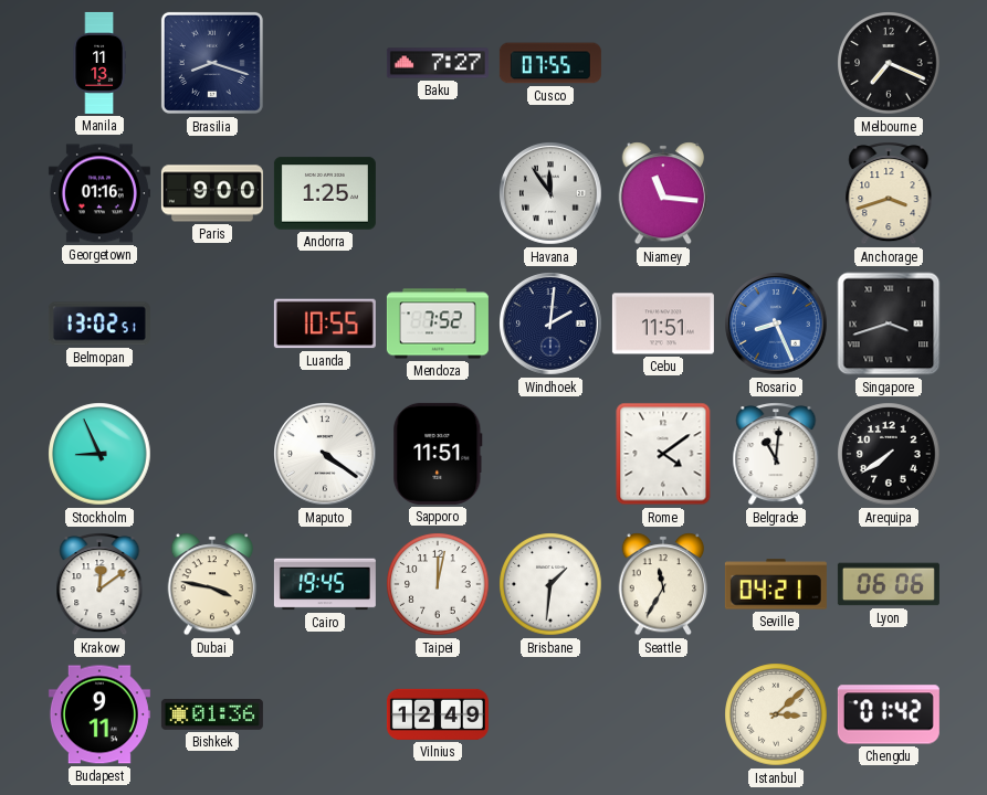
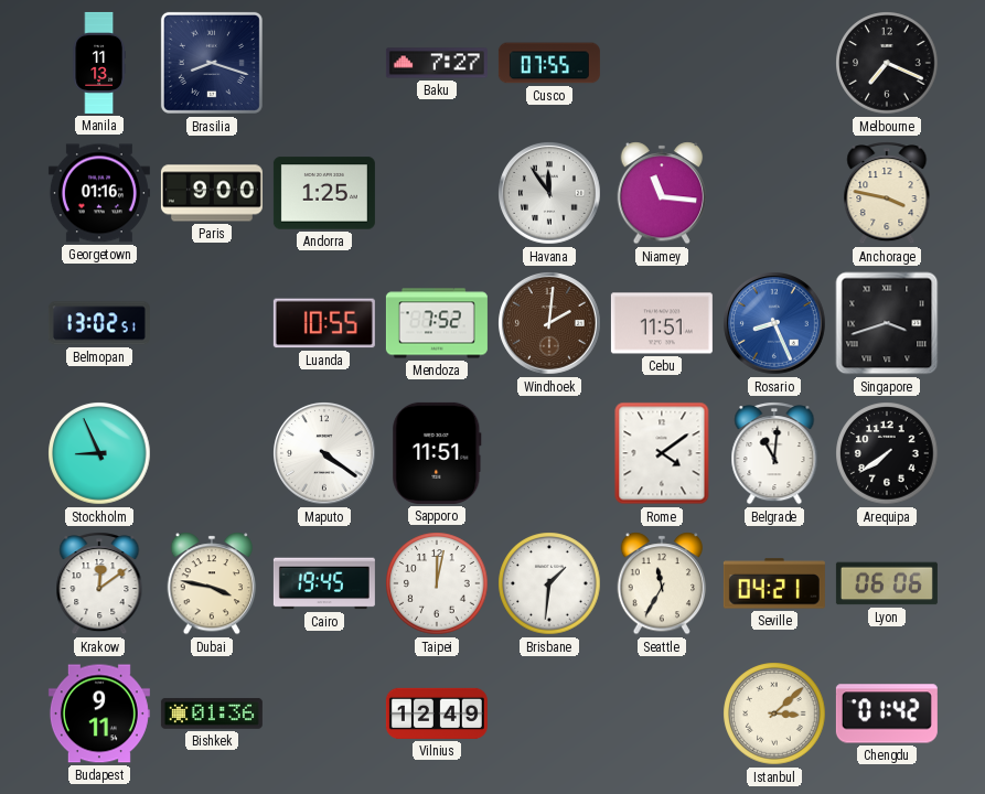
Anchorage: 3:42 -> 3:47
Windhoek dial: navy -> brown
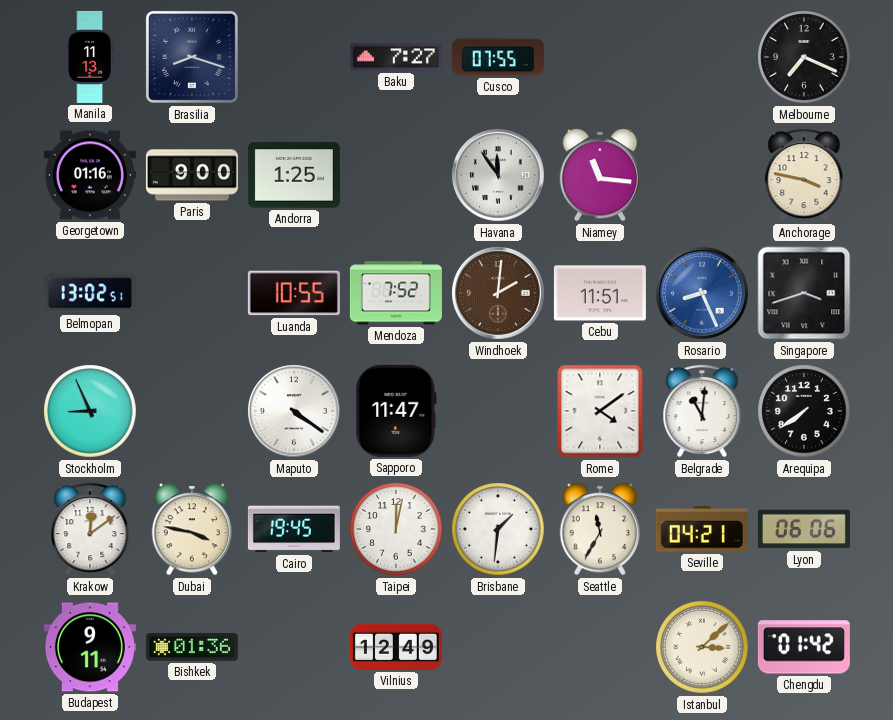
Sapporo: 11:51 -> 11:47
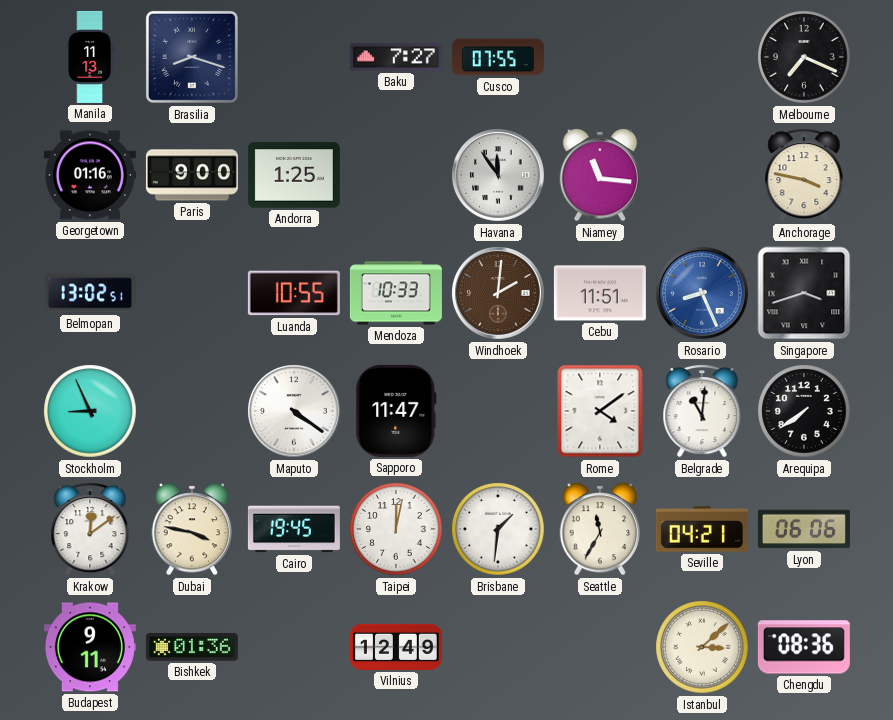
Mendoza: 7:52 -> 10:33
Chengdu: 01:42 -> 08:36
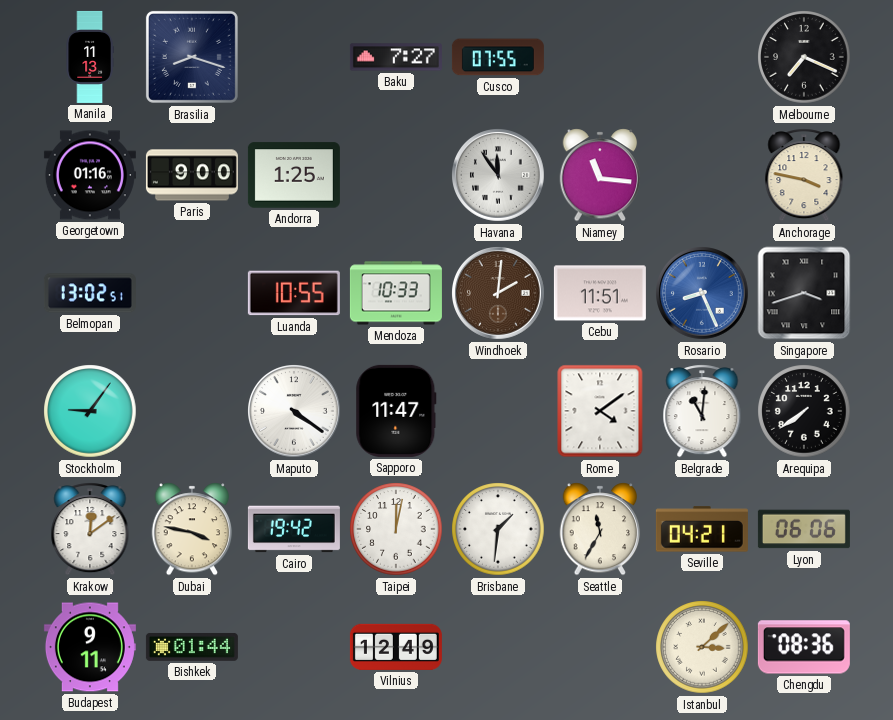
Stockholm: 8:56 -> 9:06
Cairo: 19:45 -> 19:42
Bishkek: 01:36 -> 01:44
